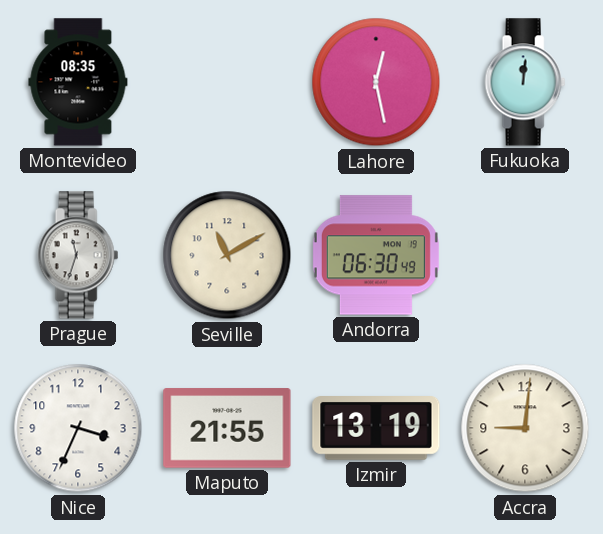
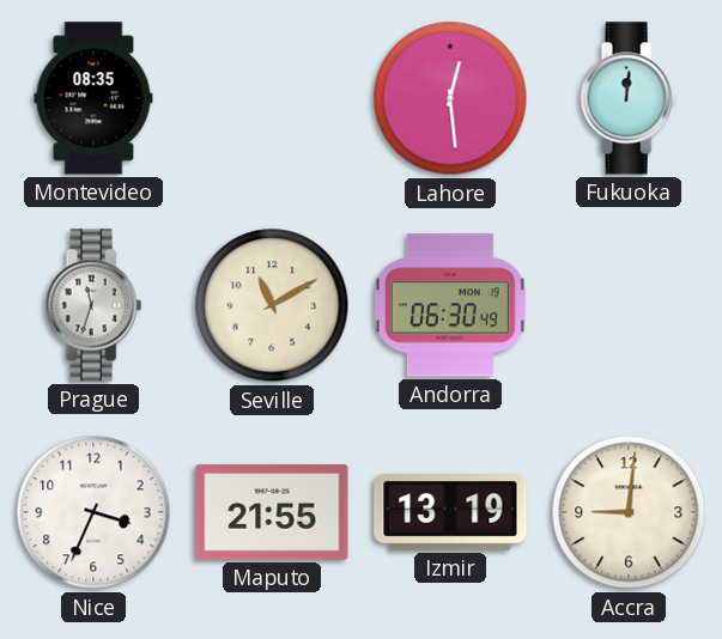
Lahore: 12:28 -> 12:29
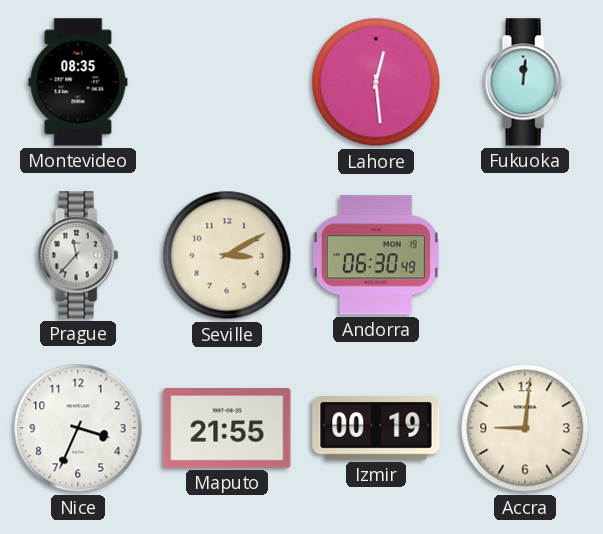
Prague: 11:33 -> 11:37
Seville: 11:10 -> 3:10
Izmir: 13:19 -> 00:19
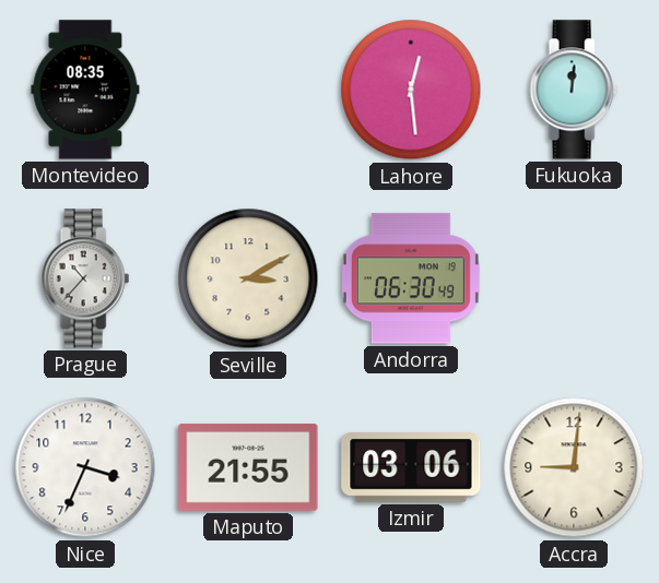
Prague: 11:37 -> 10:37
Izmir: 00:19 -> 03:06
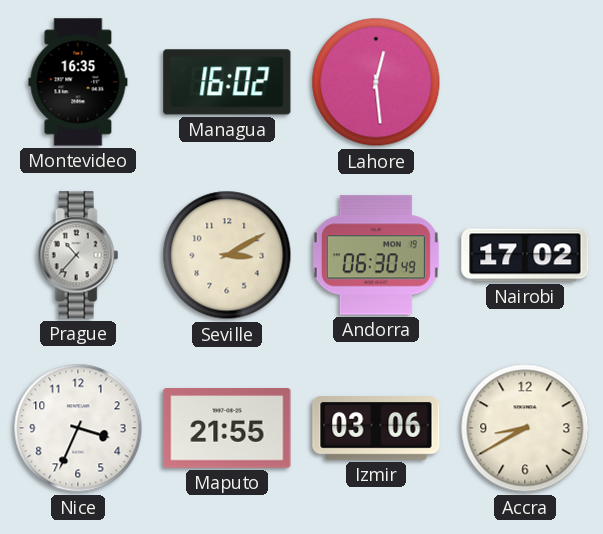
Montevideo: 08:35 -> 16:35
Managua: none -> 16:02
Fukuoka: 12:01 -> none
Nairobi: none -> 17:02
Accra: 9:01 -> 8:40
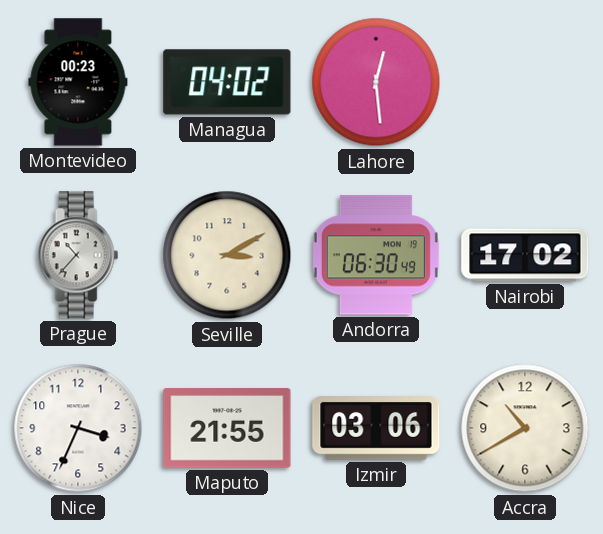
Montevideo: 16:35 -> 00:23
Managua: 16:02 -> 04:02
Accra: 8:40 -> 10:40
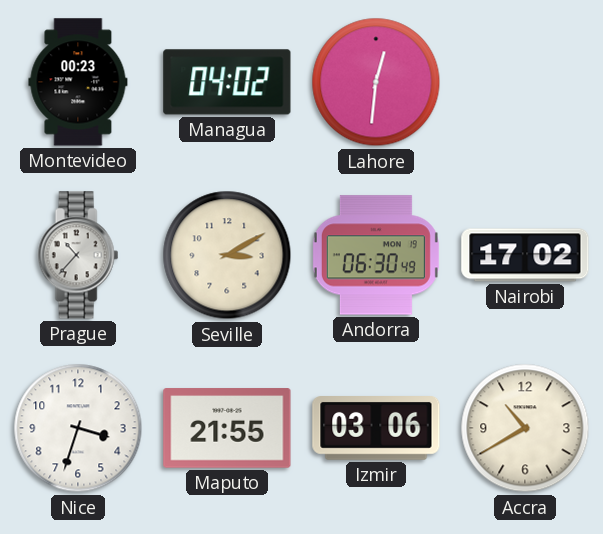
Lahore: 12:29 -> 12:31
Nice: 3:34 -> 3:33
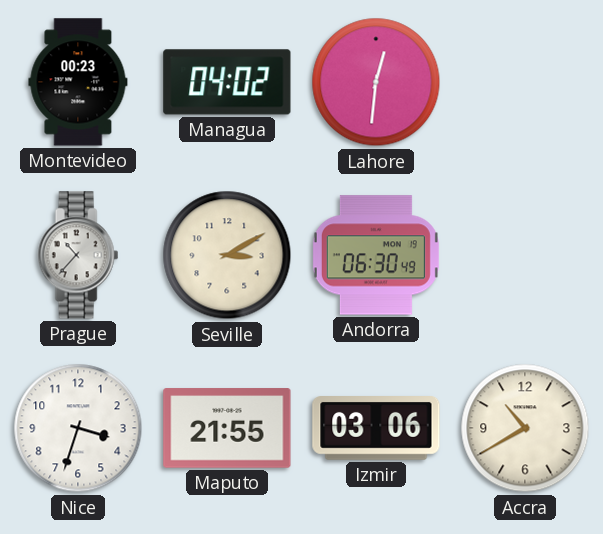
Nairobi: 17:02 -> none
